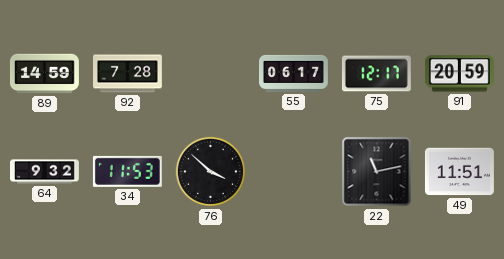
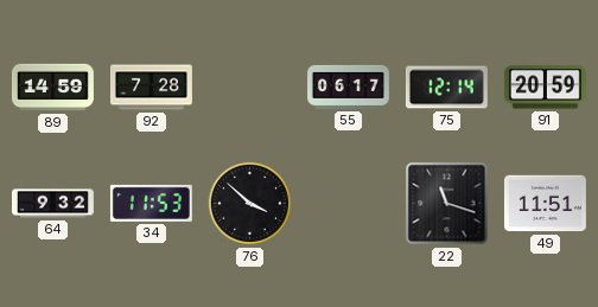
75: 12:17 -> 12:14
22: 11:13 -> 11:18
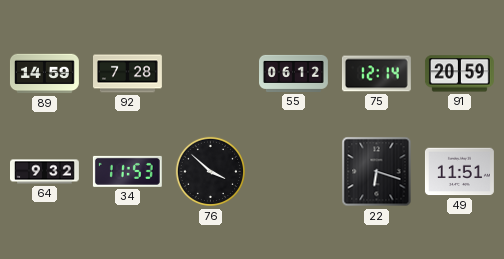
55: 06:17 -> 06:12
22: 11:18 -> 6:18
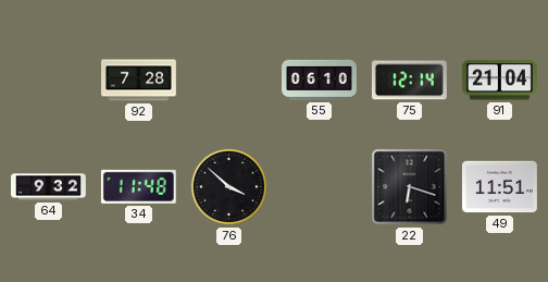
89: 14:59 -> none
55: 06:12 -> 06:10
91: 20:59 -> 21:04
34: 11:53 -> 11:48
